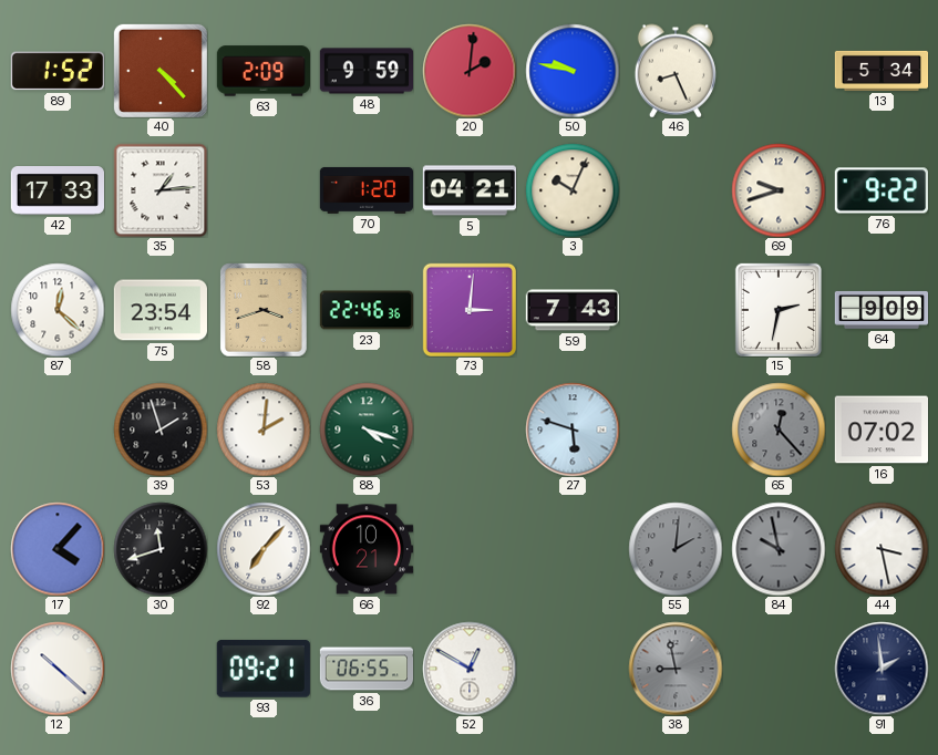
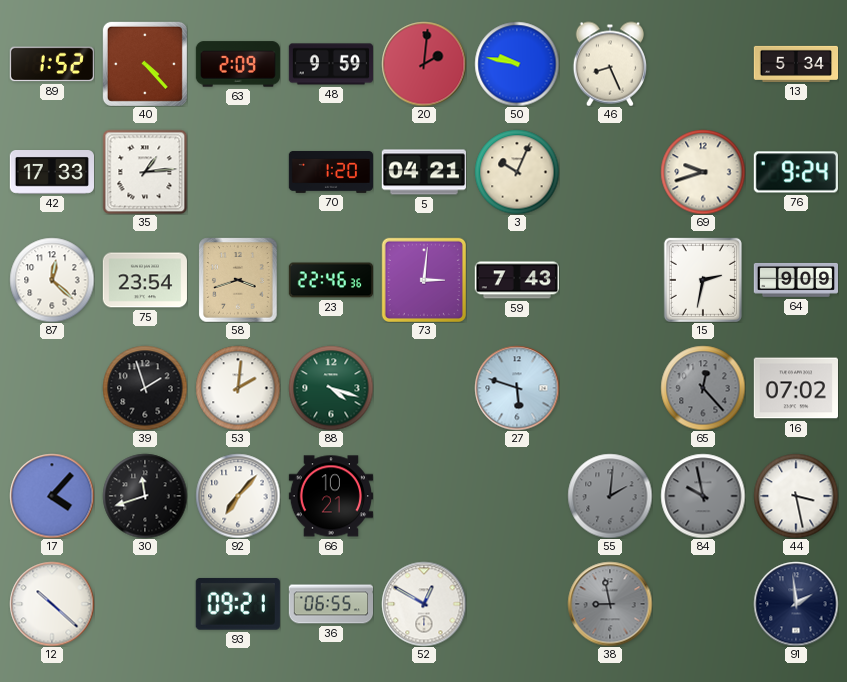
76: 9:22 -> 9:24
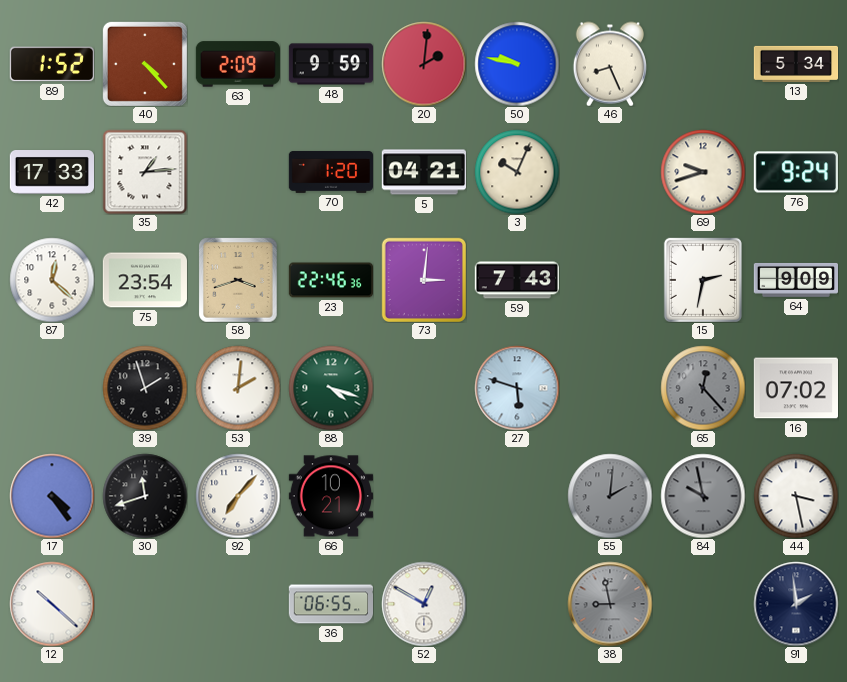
17: 4:07 -> 4:24
93: 09:21 -> none
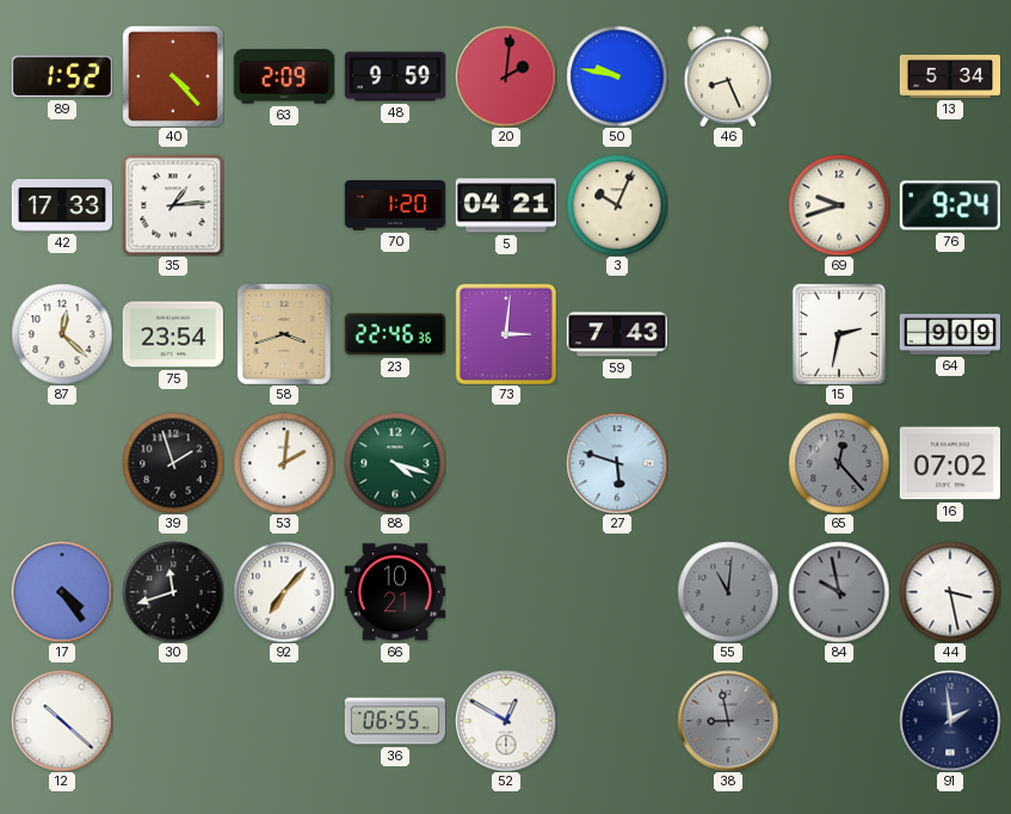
55: 2:01 -> 11:01
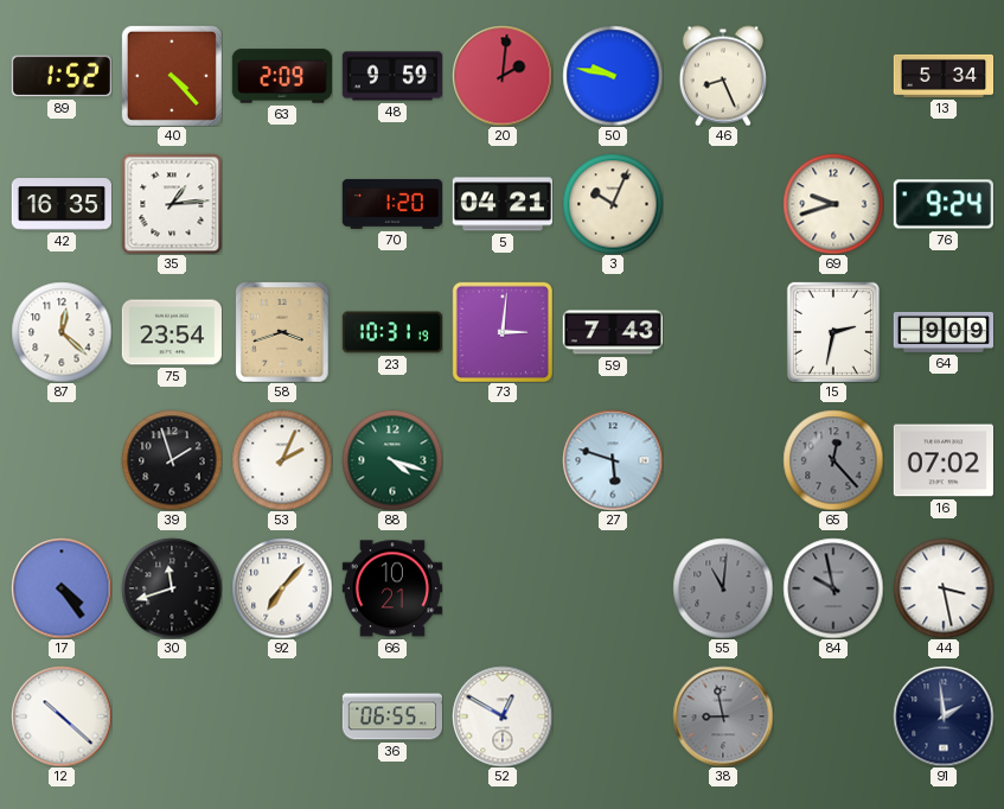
42: 17:33 -> 16:35
23: 22:46 -> 10:31
53: 2:01 -> 2:04
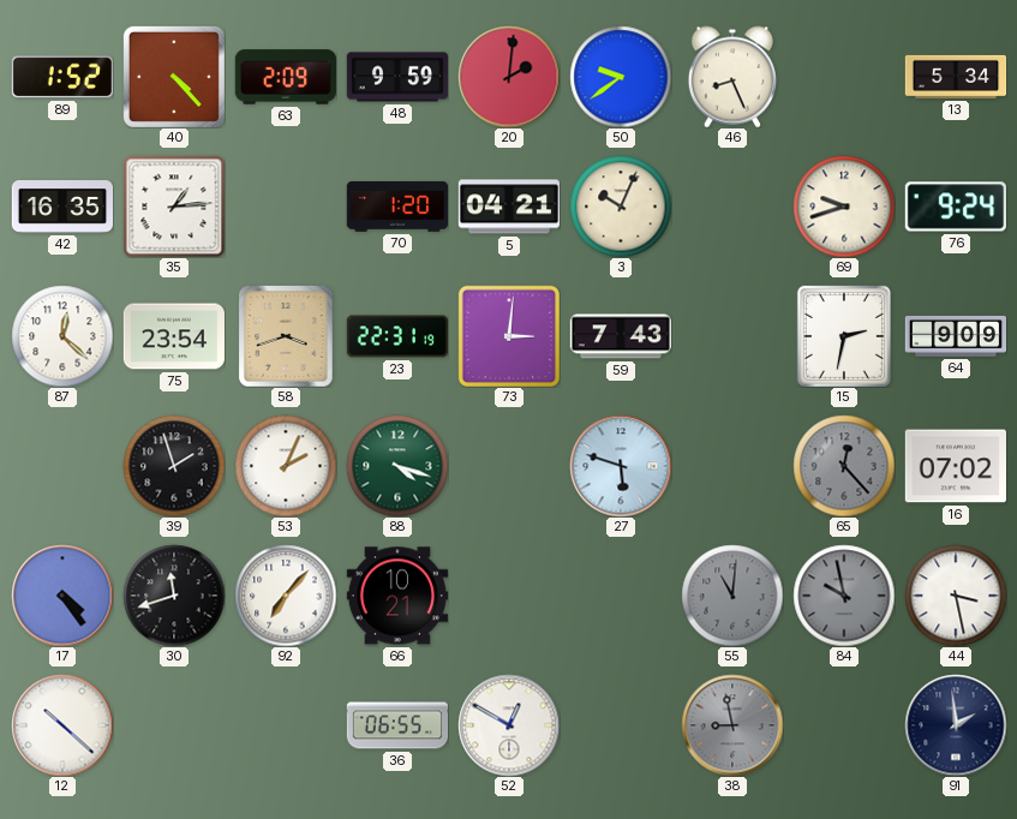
50: 9:47 -> 9:39
23: 10:31 -> 22:31
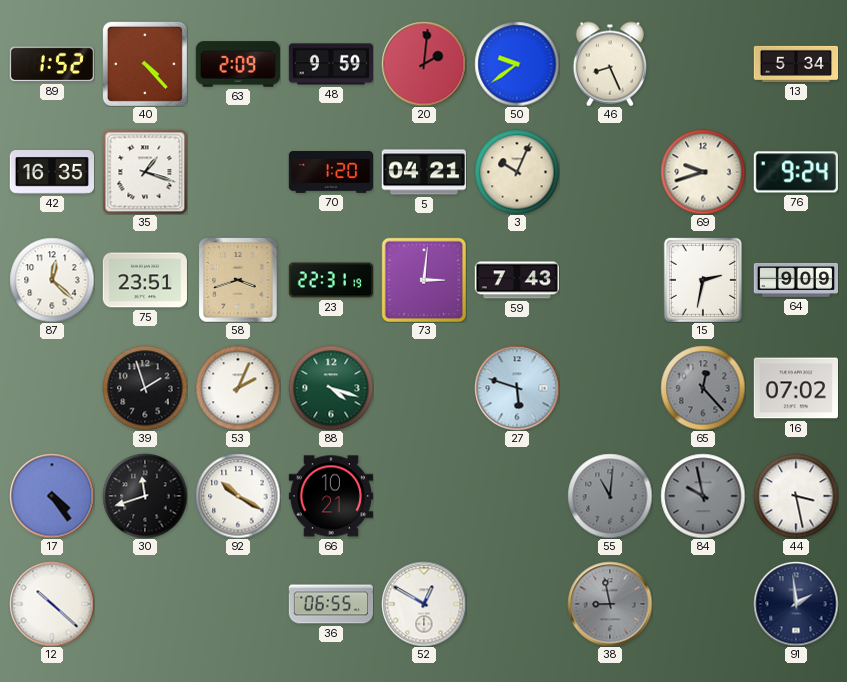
35: 1:14 -> 1:18
75: 23:54 -> 23:51
92: 7:07 -> 10:20
